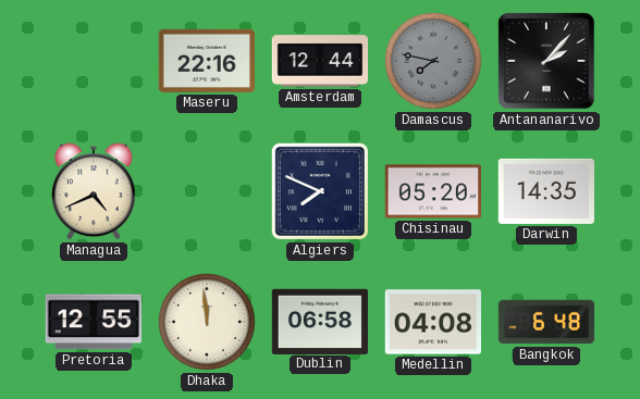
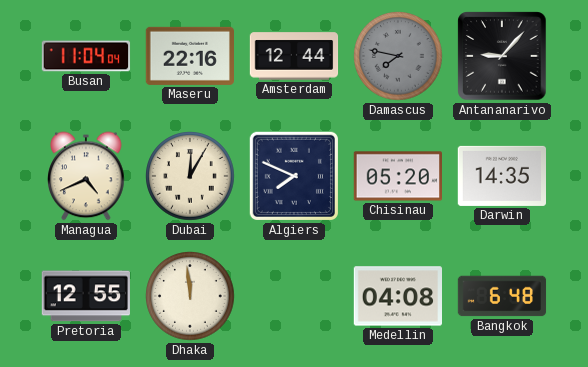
Busan: none -> 11:04
Antananarivo: 2:07 -> 9:07
Dubai: none -> 12:05
Dublin: 06:58 -> none
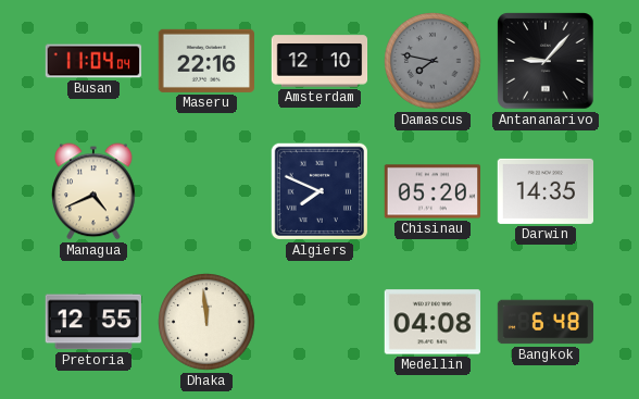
Amsterdam: 12:44 -> 12:10
Dubai: 12:05 -> none
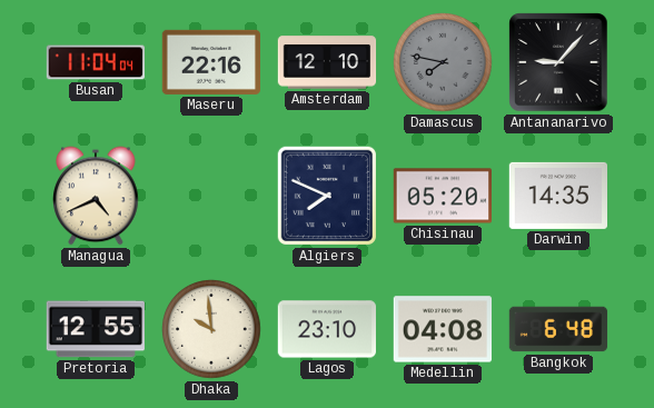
Dhaka: 11:59 -> 9:59
Lagos: none -> 23:10
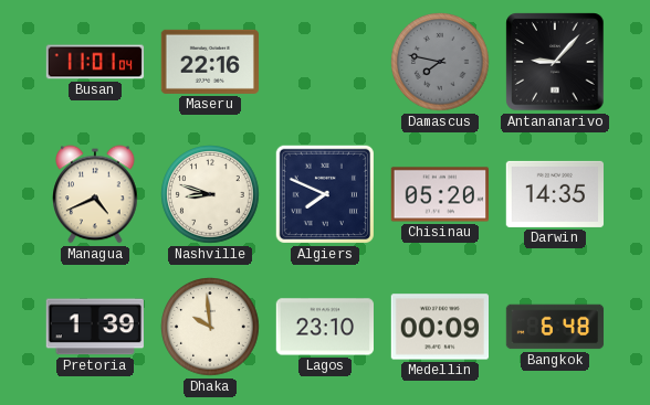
Busan: 11:04 -> 11:01
Amsterdam: 12:10 -> none
Nashville: none -> 8:48
Pretoria: 12:55 -> 1:39
Medellin: 04:08 -> 00:09
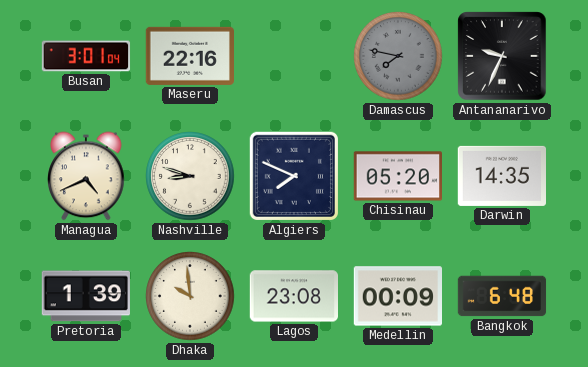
Busan: 11:01 -> 3:01
Antananarivo: 9:07 -> 9:34
Lagos: 23:10 -> 23:08
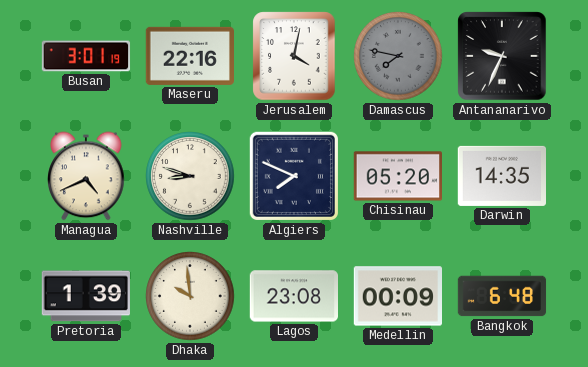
Busan: 3:01:04 -> 3:01:19
Jerusalem: none -> 4:02
